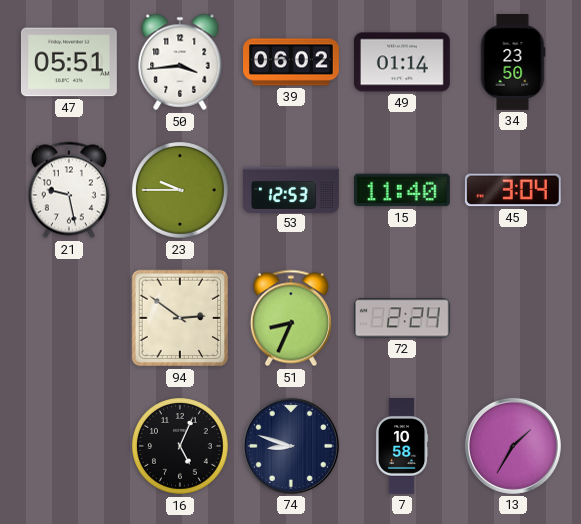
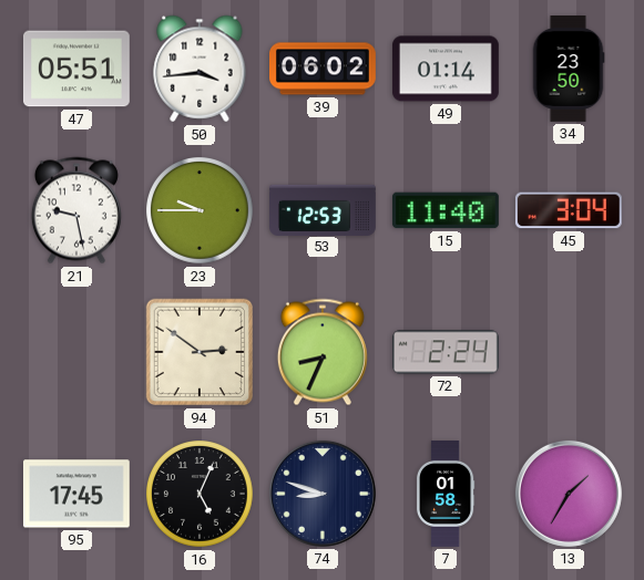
95: none -> 17:45
7: 10:58 -> 01:58
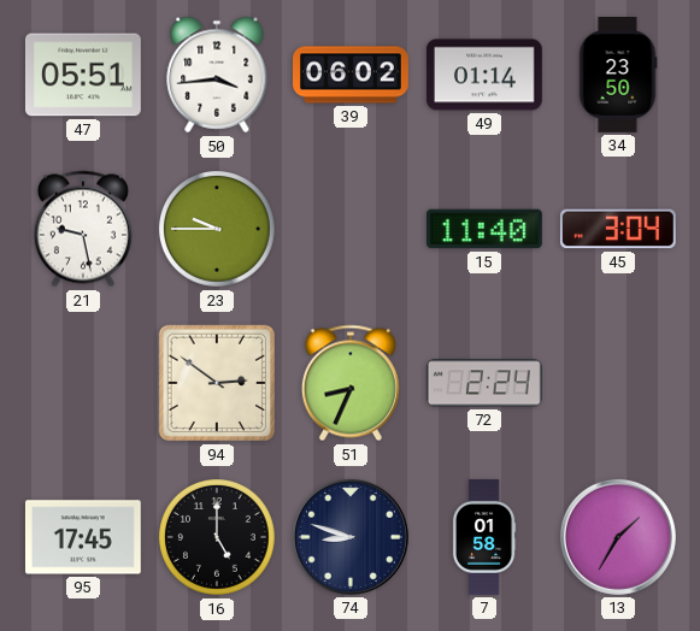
53: 12:53 -> none
16: 5:04 -> 5:00
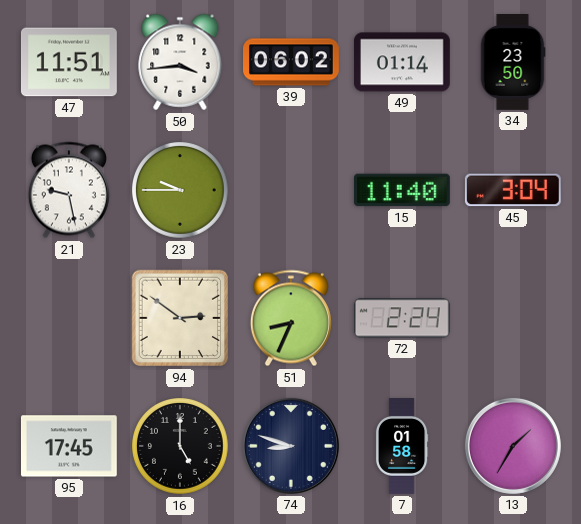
47: 05:51 -> 11:51
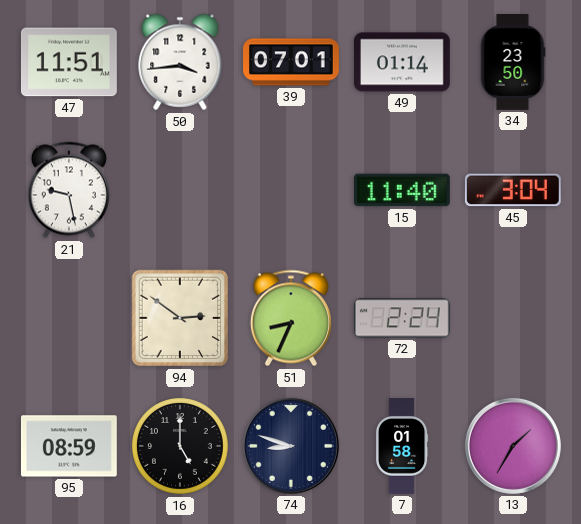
39: 06:02 -> 07:01
23: 9:45 -> none
95: 17:45 -> 08:59
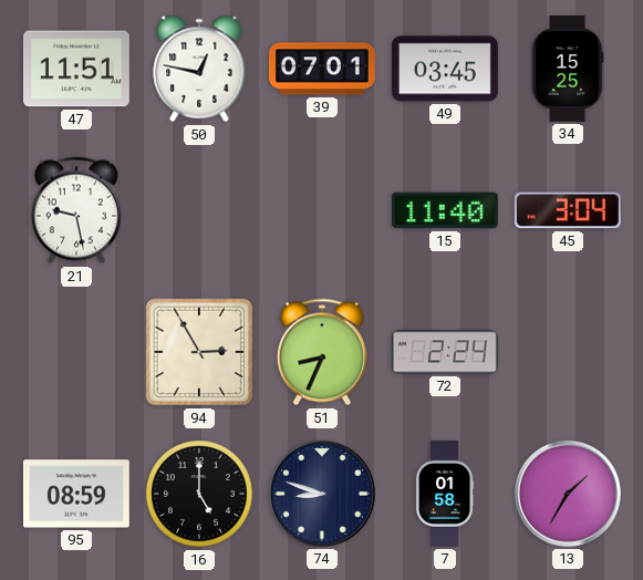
50: 3:44 -> 12:47
49: 01:14 -> 03:45
34: 23:50 -> 15:25
94: 2:51 -> 2:55
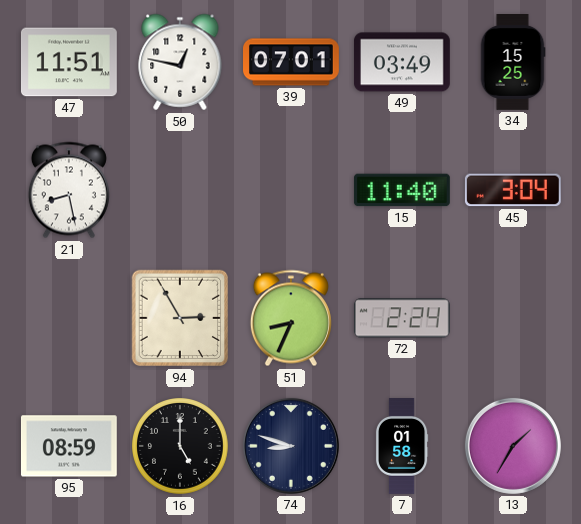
49: 03:45 -> 03:49
21: 9:28 -> 8:28
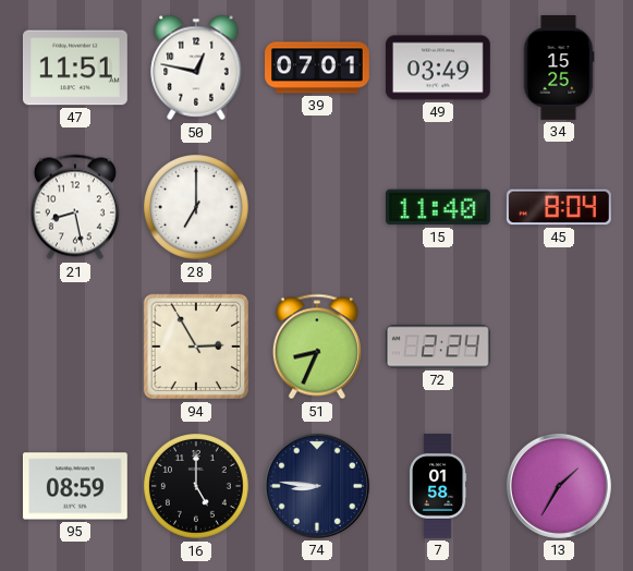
28: none -> 7:00
45: 3:04 -> 8:04
74: 8:48 -> 8:46
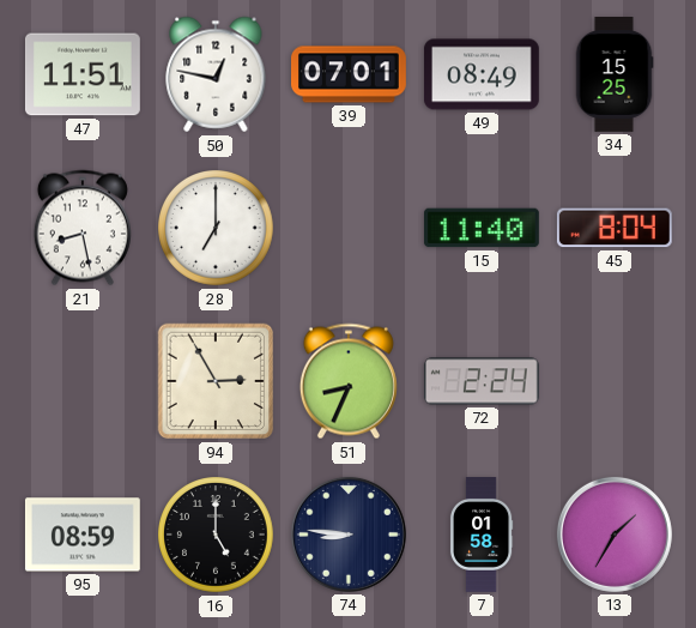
49: 03:49 -> 08:49
